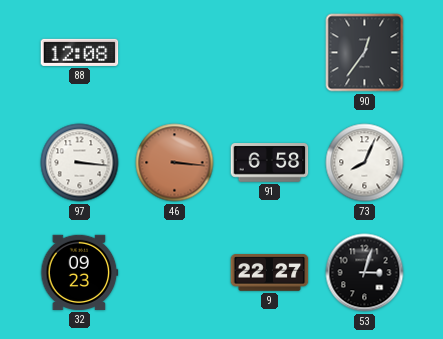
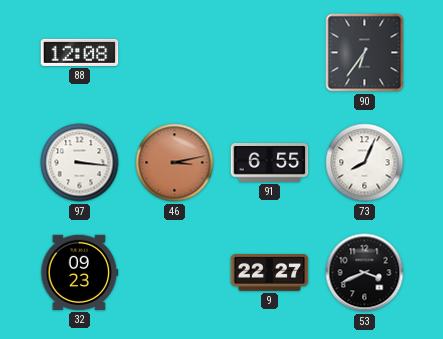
90: 12:36 -> 6:36
46: 3:16 -> 3:13
91: 6:58 -> 6:55
53: 3:03 -> 3:41
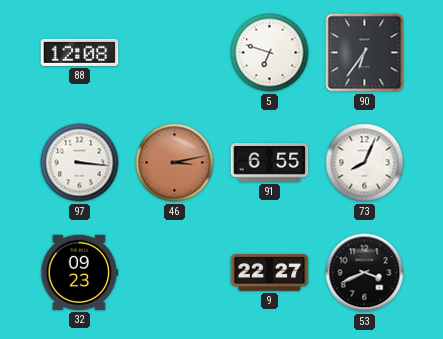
5: none -> 6:48
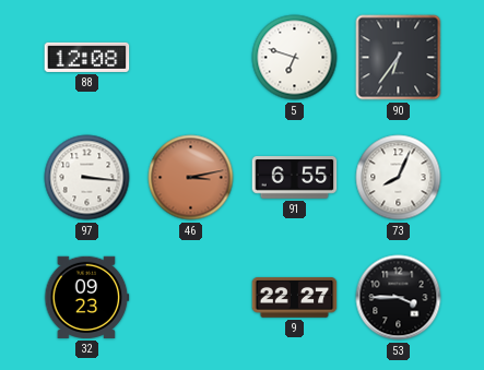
53: 3:41 -> 3:45
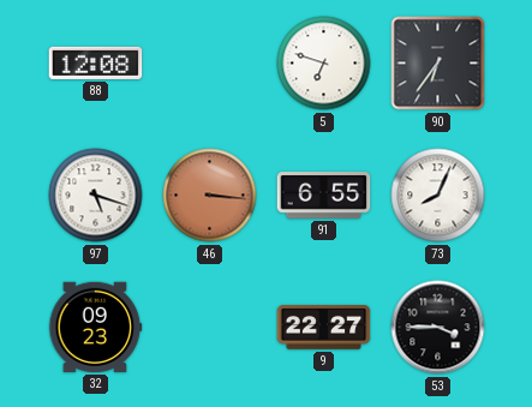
97: 3:16 -> 5:18
46: 3:13 -> 3:16
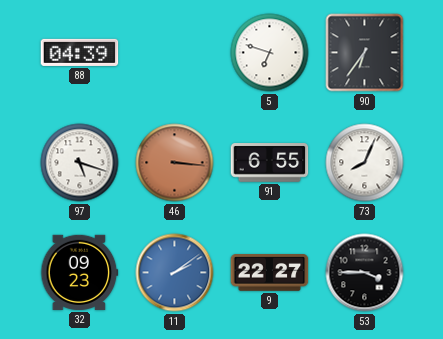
88: 12:08 -> 04:39
11: none -> 2:09
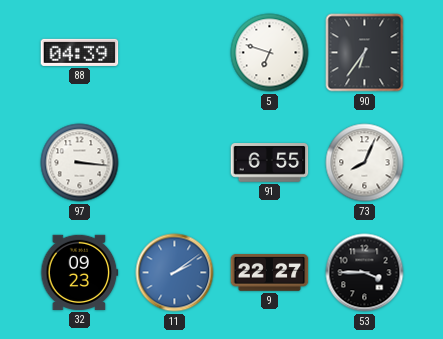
97: 5:18 -> 3:16
46: 3:16 -> none
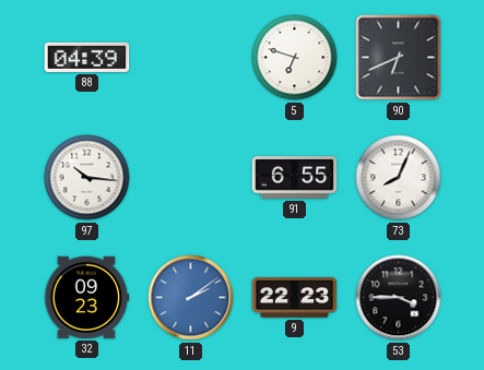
90: 6:36 -> 6:41
97: 3:16 -> 10:16
9: 22:27 -> 22:23
